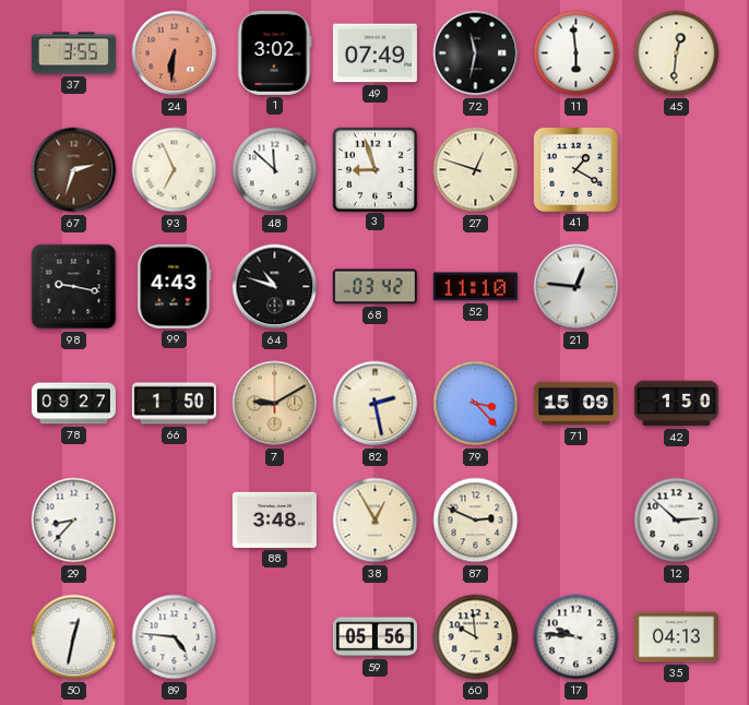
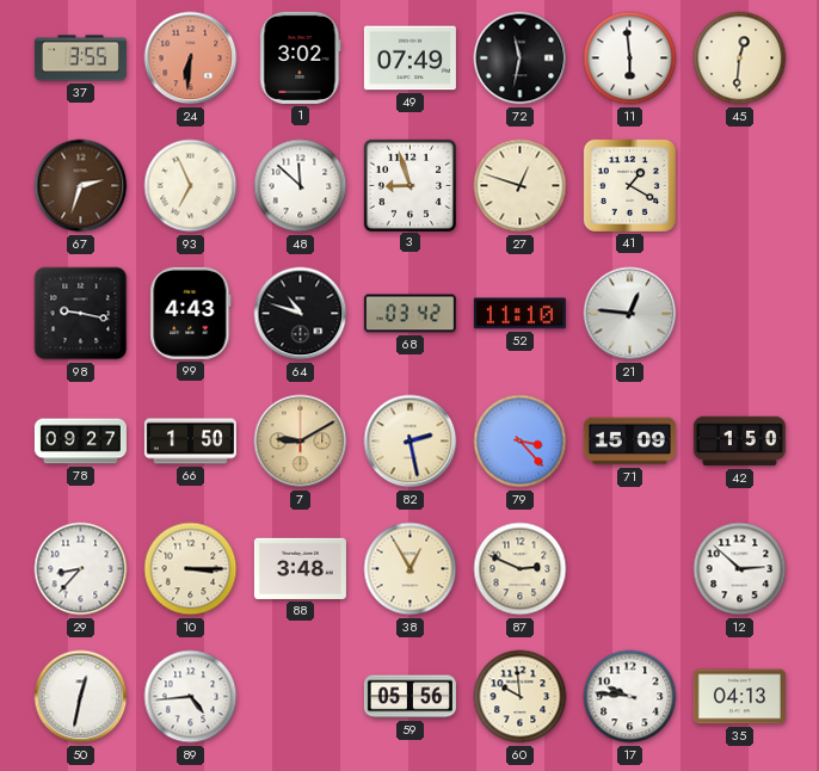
10: none -> 3:15
89: 4:46 -> 4:44
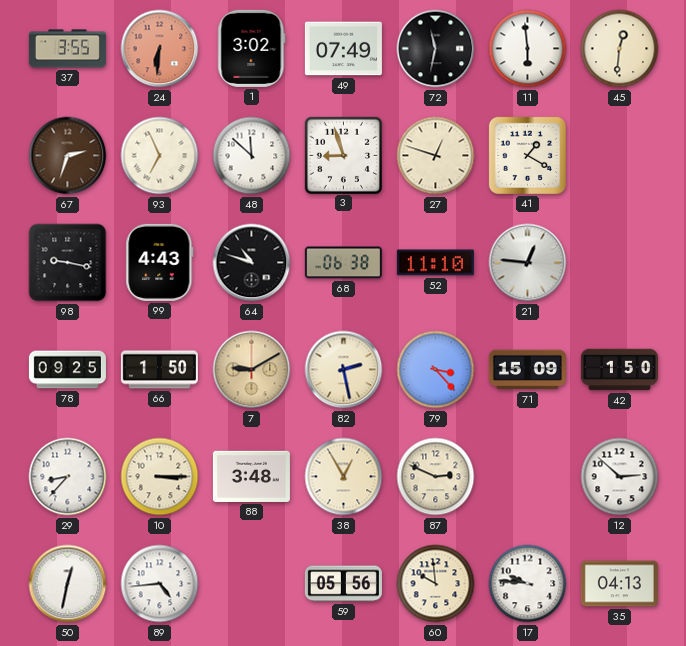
68: 03:42 -> 06:38
78: 09:27 -> 09:25
